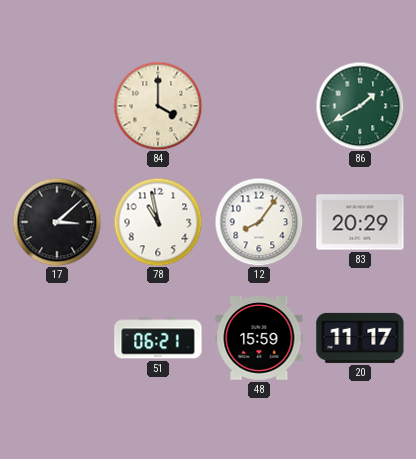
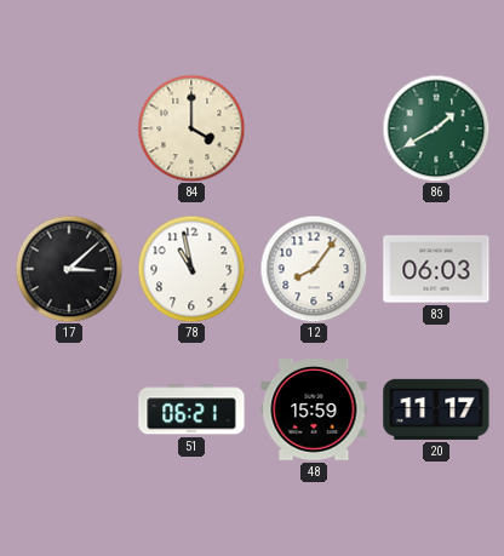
83: 20:29 -> 06:03
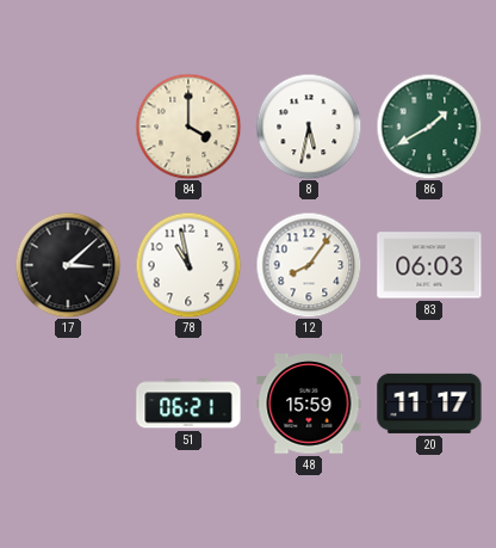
8: none -> 5:32
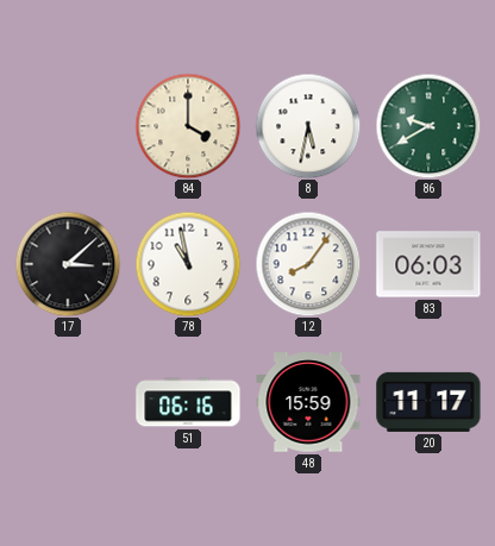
86: 1:40 -> 9:40
51: 06:21 -> 06:16
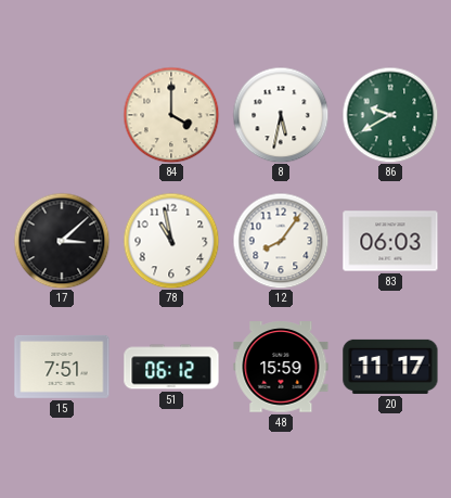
15: none -> 7:51
51: 06:16 -> 06:12
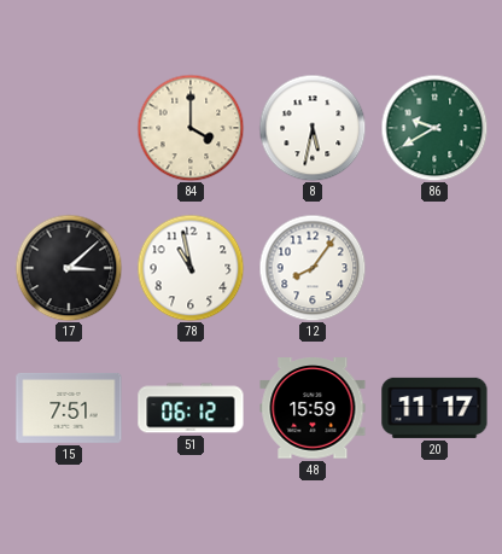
83: 06:03 -> none
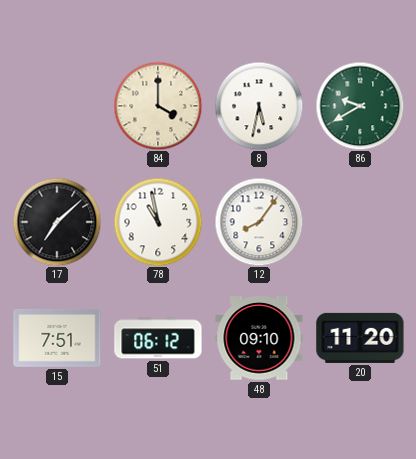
17: 3:08 -> 7:08
48: 15:59 -> 09:10
20: 11:17 -> 11:20
